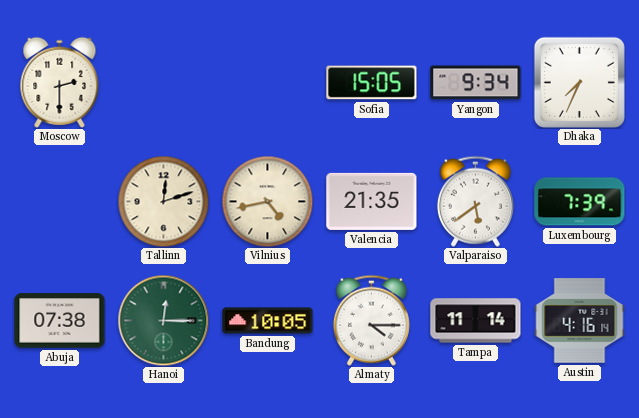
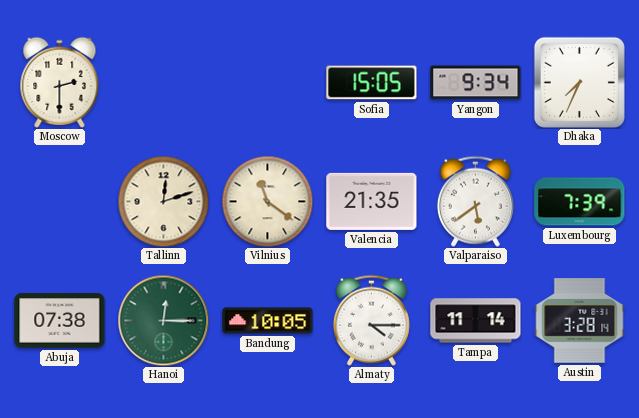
Vilnius: 4:43 -> 11:21
Austin: 4:16 -> 3:28
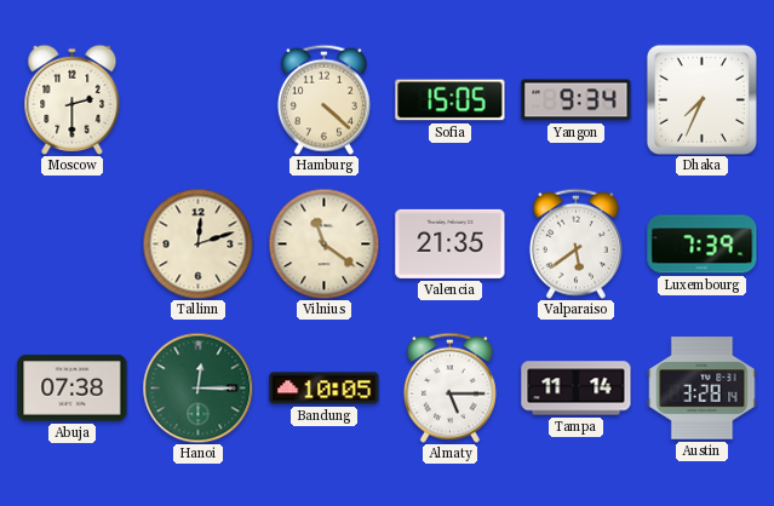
Hamburg: none -> 4:22
Almaty: 4:15 -> 5:15
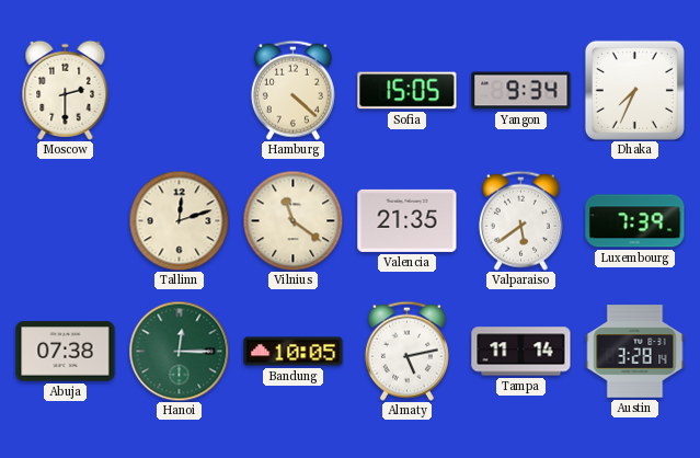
Almaty: 5:15 -> 5:13
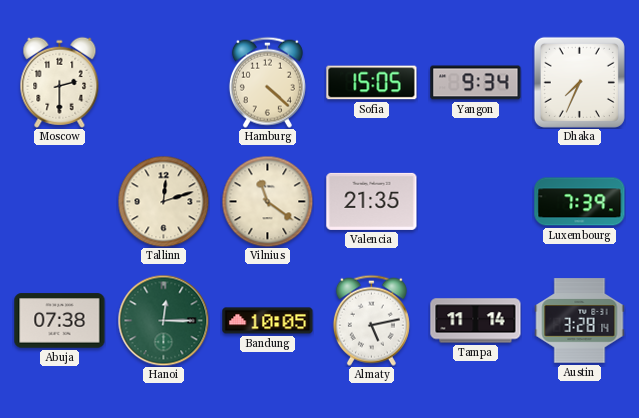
Valparaiso: 5:39 -> none
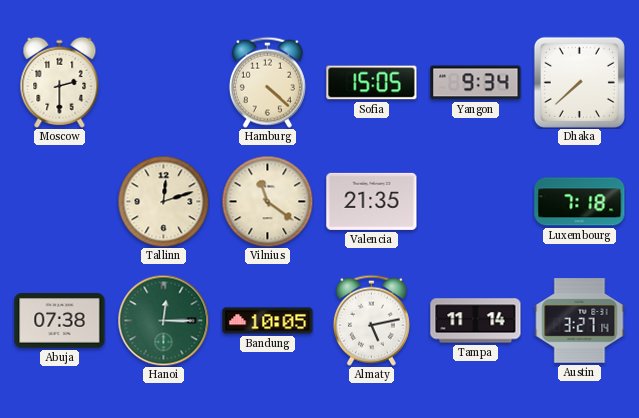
Dhaka: 7:34 -> 7:38
Luxembourg: 7:39 -> 7:18
Austin: 3:28 -> 3:27
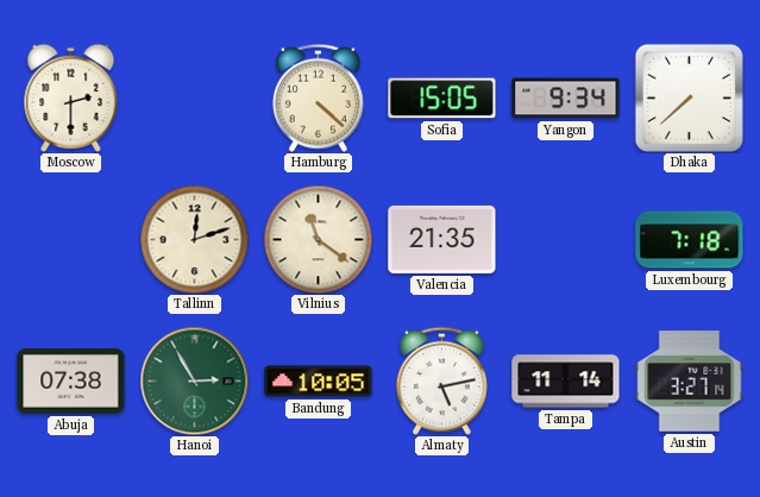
Hanoi: 12:15 -> 2:55
